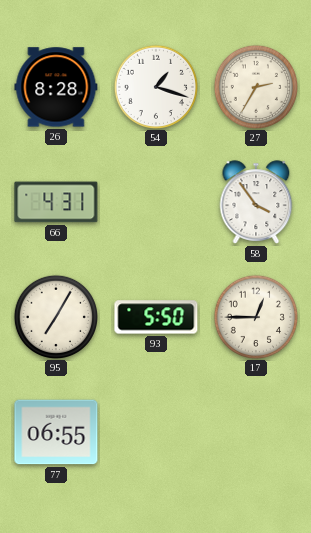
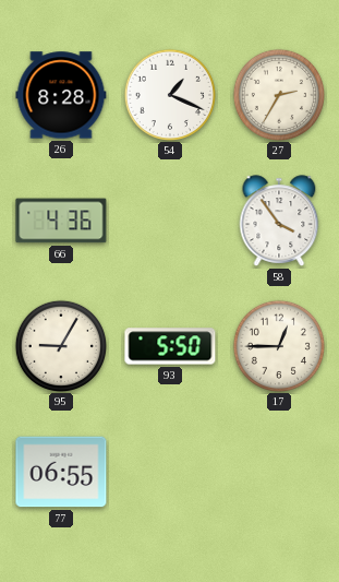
54: 1:18 -> 1:19
66: 4:31 -> 4:36
95: 7:05 -> 9:05
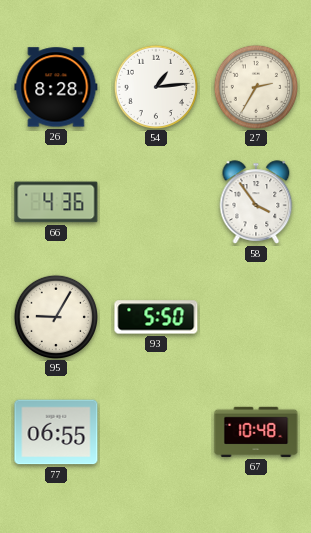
54: 1:19 -> 1:14
17: 12:45 -> none
67: none -> 10:48
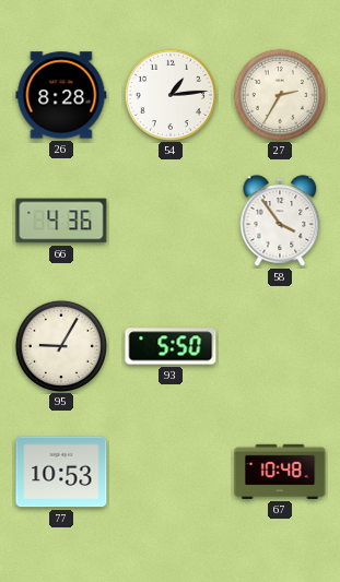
77: 06:55 -> 10:53
